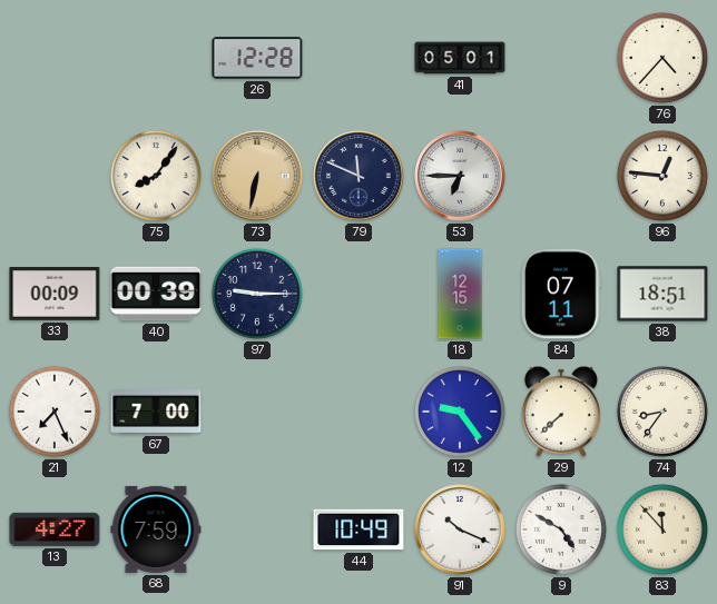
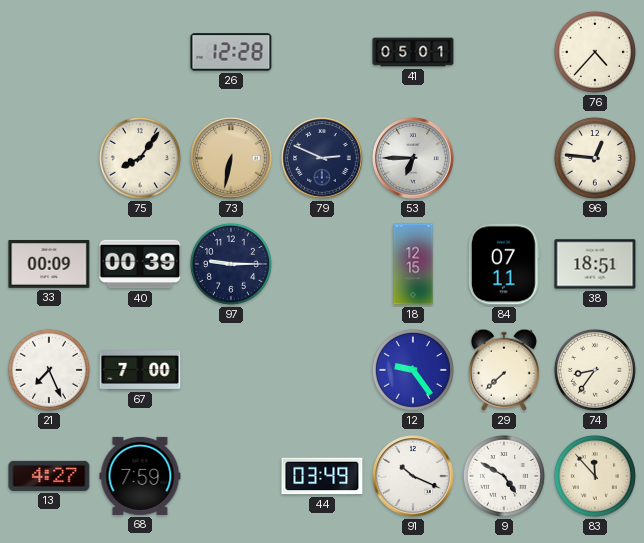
79: 11:49 -> 2:49
44: 10:49 -> 03:49
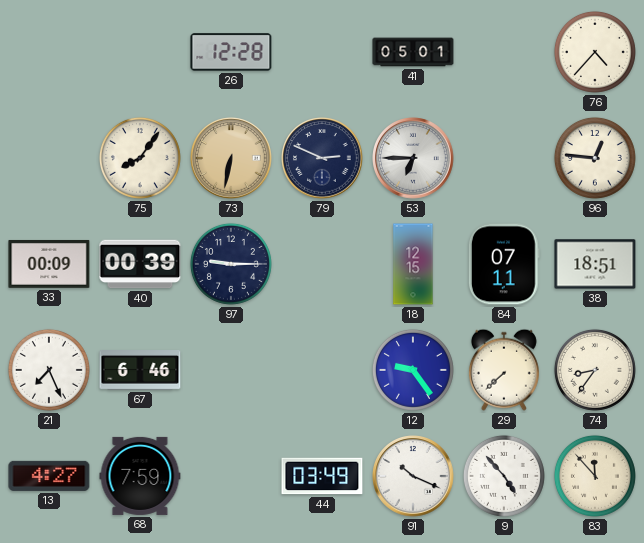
67: 7:00 -> 6:46
9: 4:50 -> 4:53
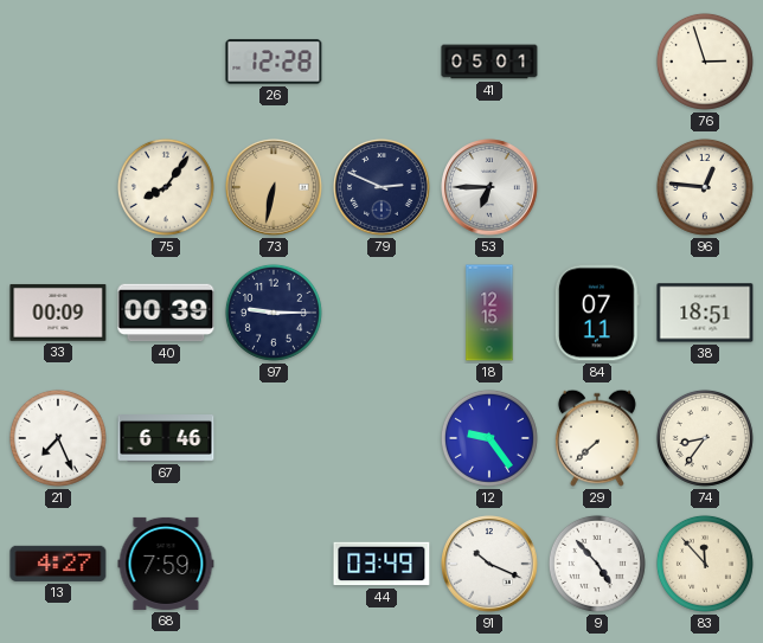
76: 4:37 -> 2:57
